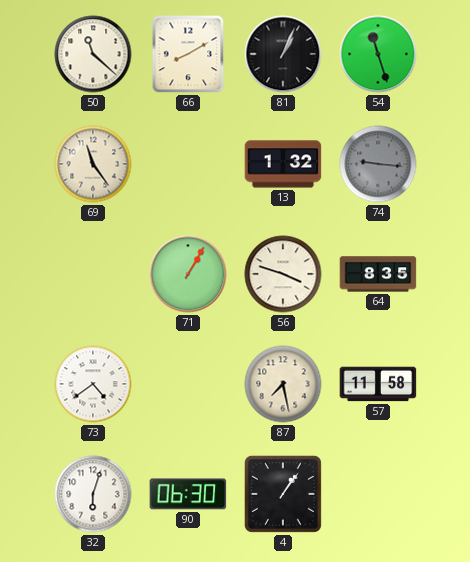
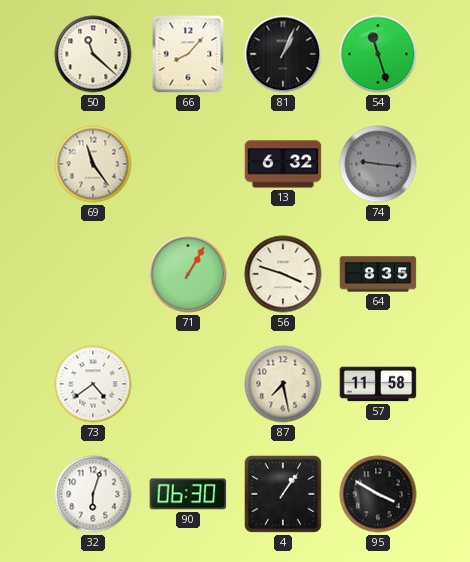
66: 8:10 -> 8:07
13: 1:32 -> 6:32
95: none -> 3:50
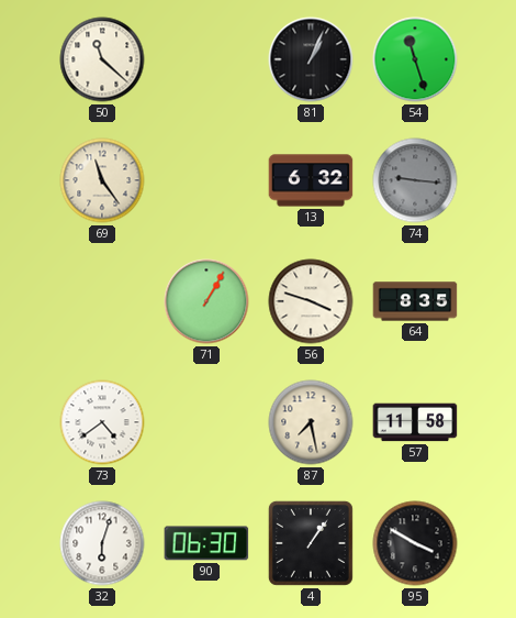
66: 8:07 -> none
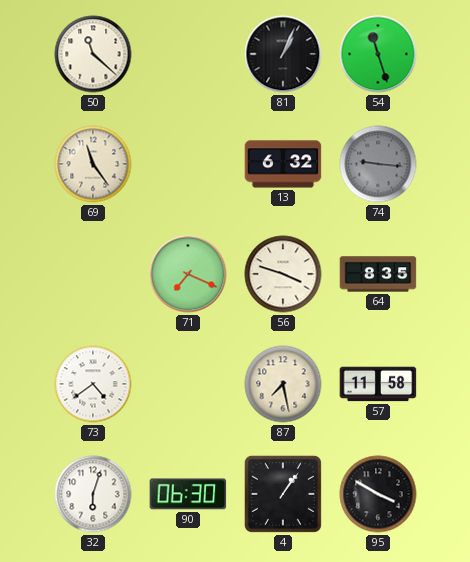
71: 1:05 -> 7:19
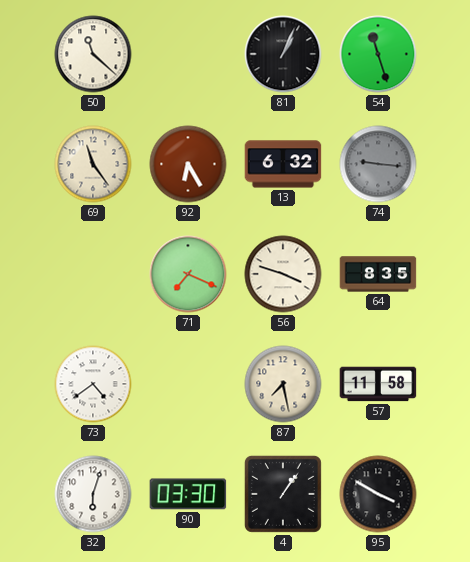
92: none -> 6:25
90: 06:30 -> 03:30
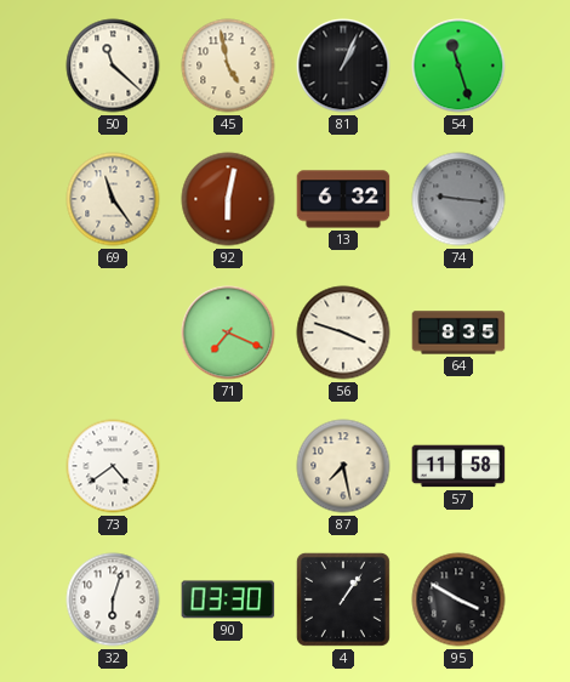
45: none -> 4:58
92: 6:25 -> 6:02
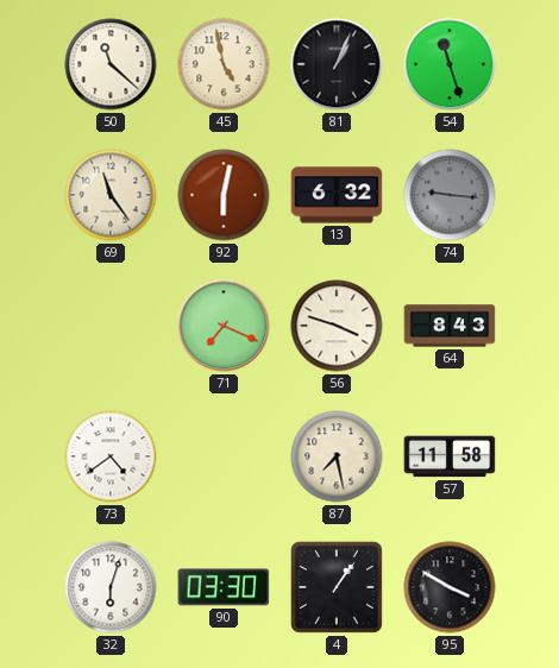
64: 8:35 -> 8:43
